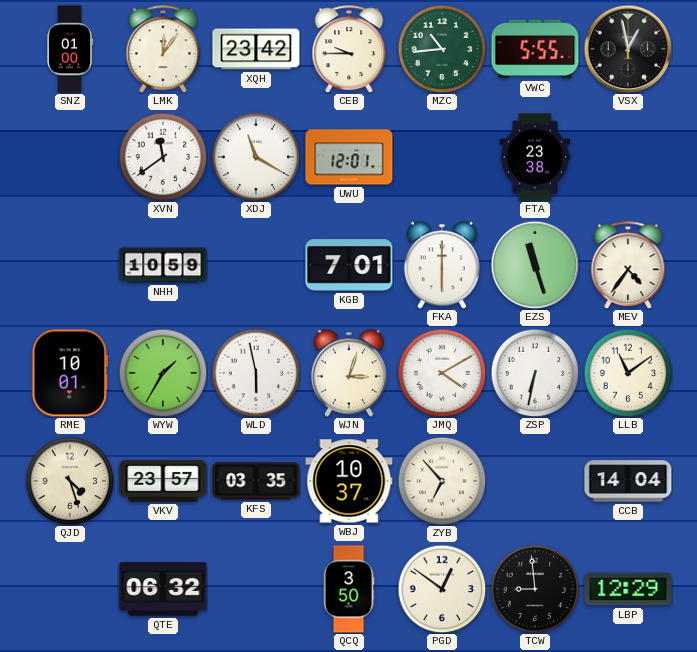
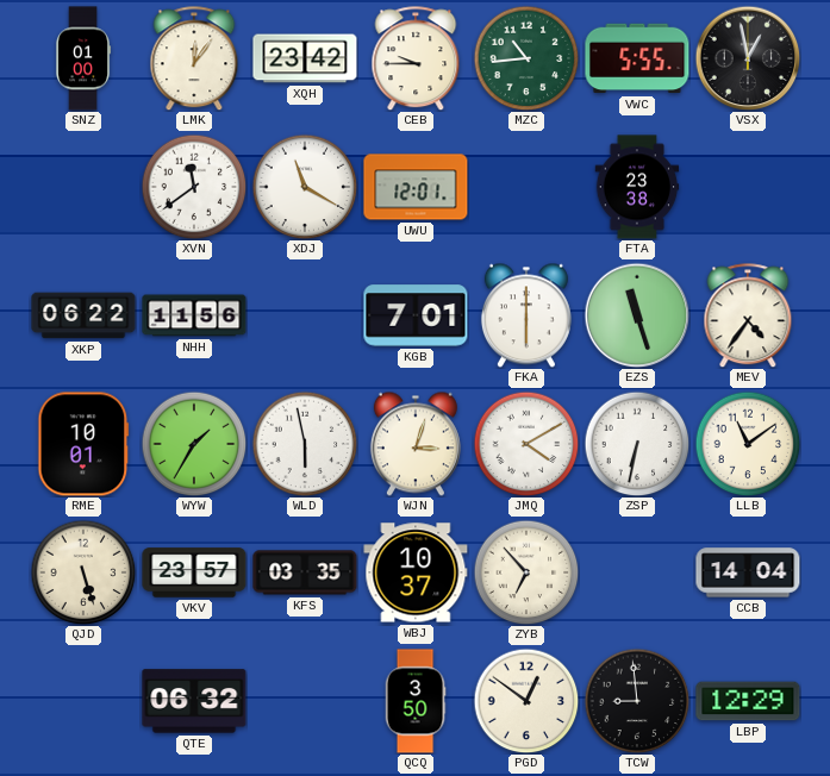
XKP: none -> 06:22
NHH: 10:59 -> 11:56
QJD: 4:27 -> 5:27
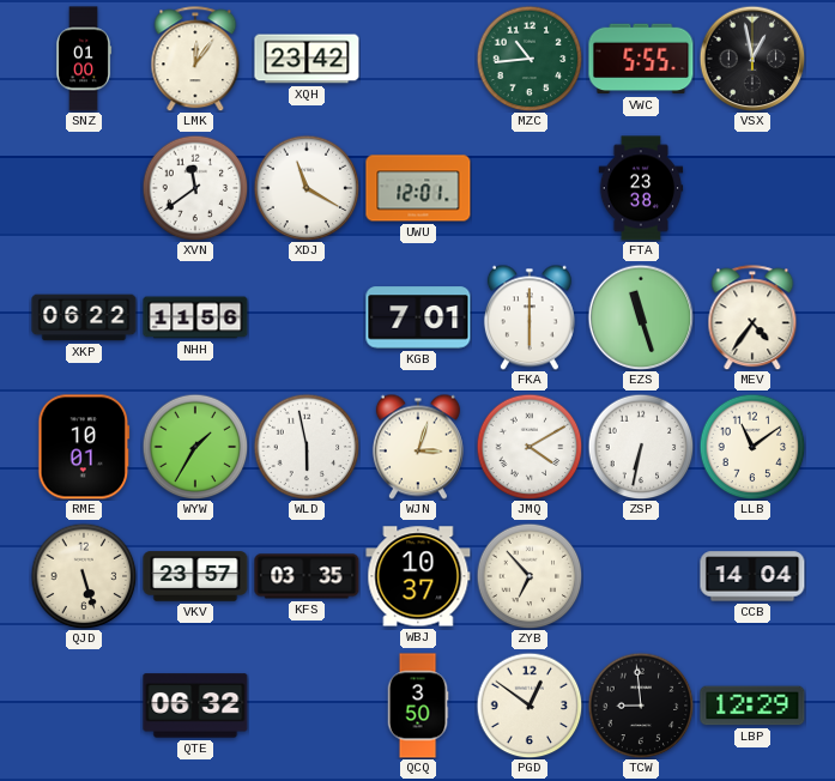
CEB: 9:45 -> none
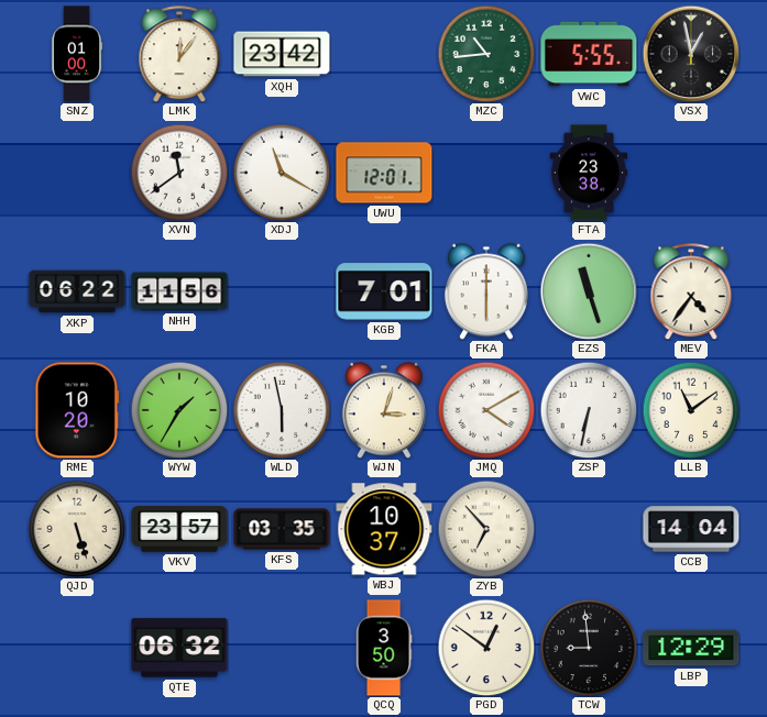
RME: 10:01 -> 10:20
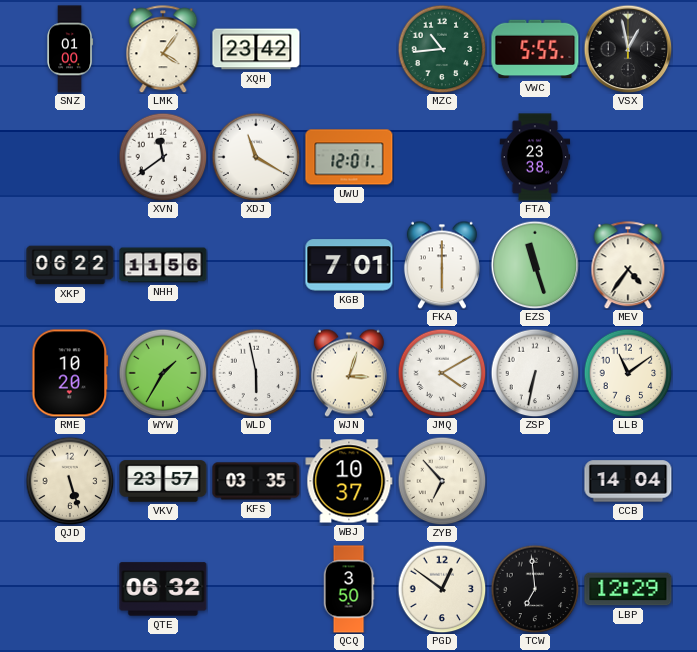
LMK: 12:06 -> 4:06
TCW: 8:59 -> 6:59
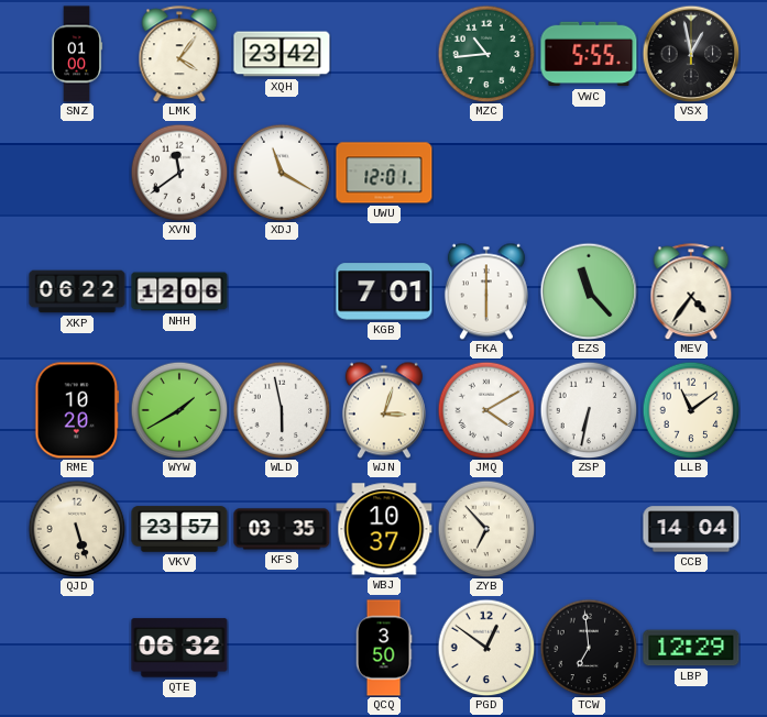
FTA: 23:38 -> none
NHH: 11:56 -> 12:06
EZS: 11:27 -> 11:23
WYW: 1:35 -> 1:40
